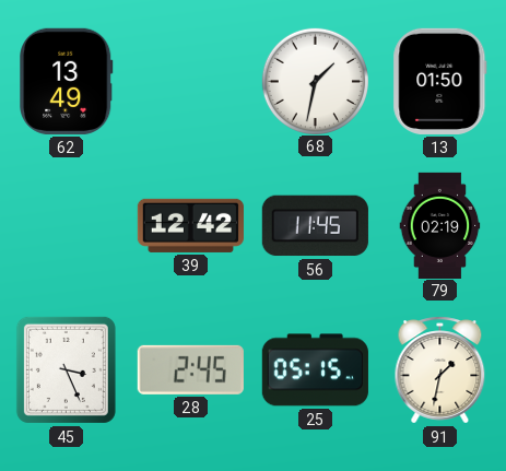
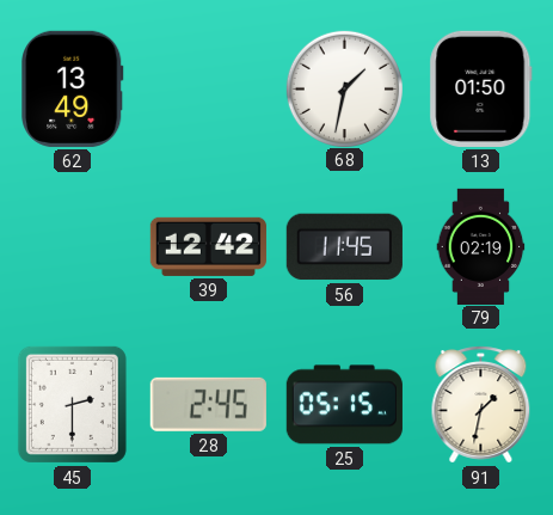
45: 3:26 -> 2:30
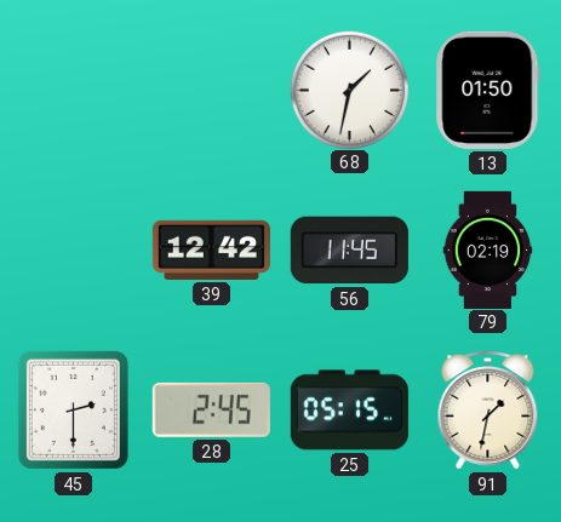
62: 13:49 -> none
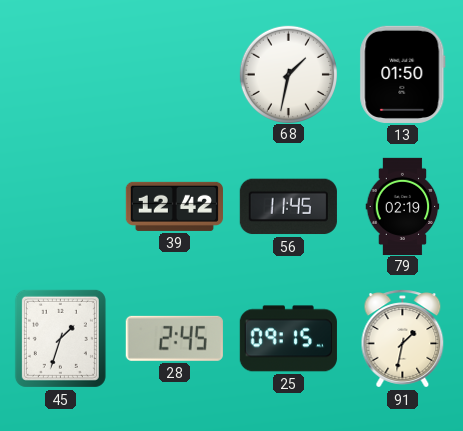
45: 2:30 -> 1:33
25: 05:15 -> 09:15
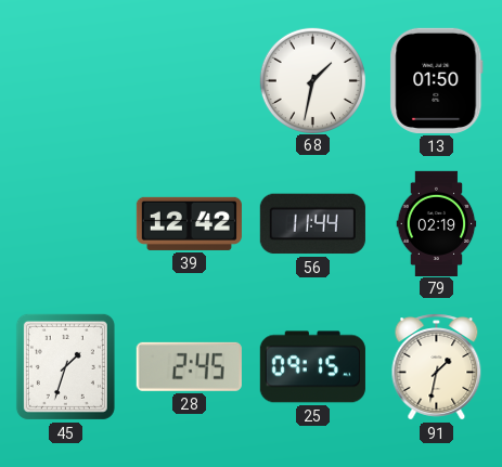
56: 11:45 -> 11:44
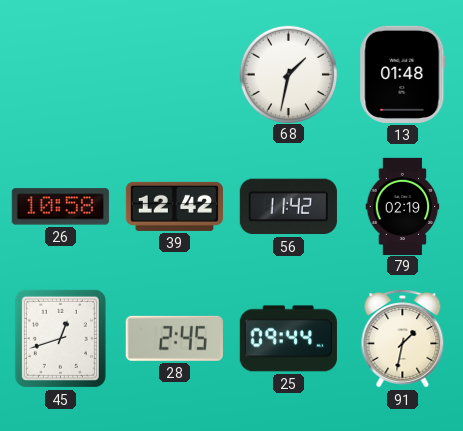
13: 01:50 -> 01:48
26: none -> 10:58
56: 11:44 -> 11:42
45: 1:33 -> 12:42
25: 09:15 -> 09:44
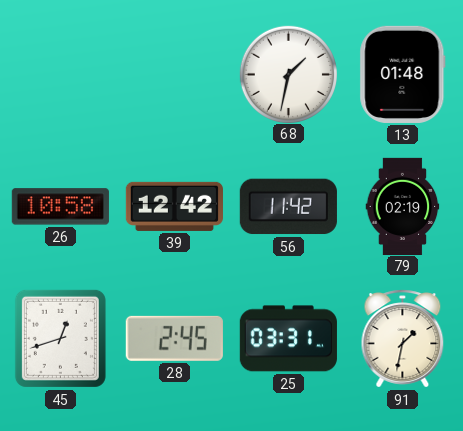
25: 09:44 -> 03:31
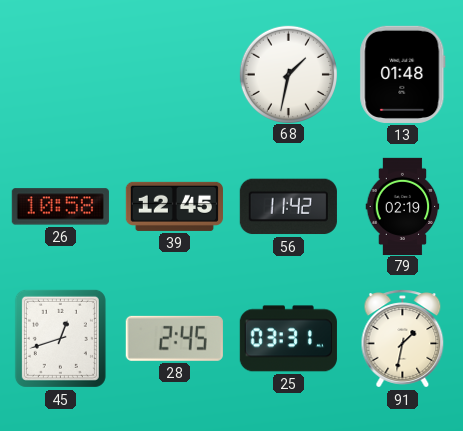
39: 12:42 -> 12:45
